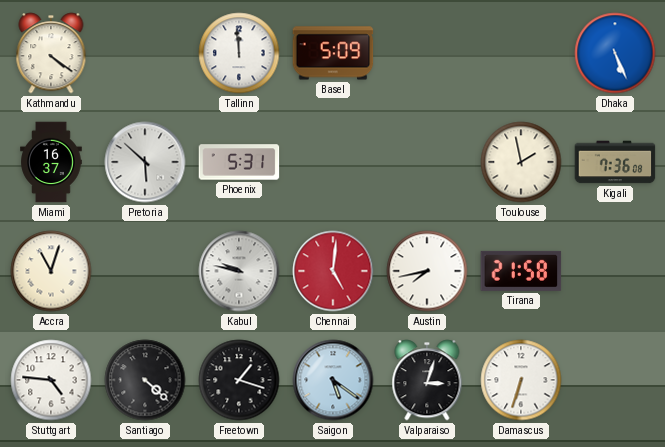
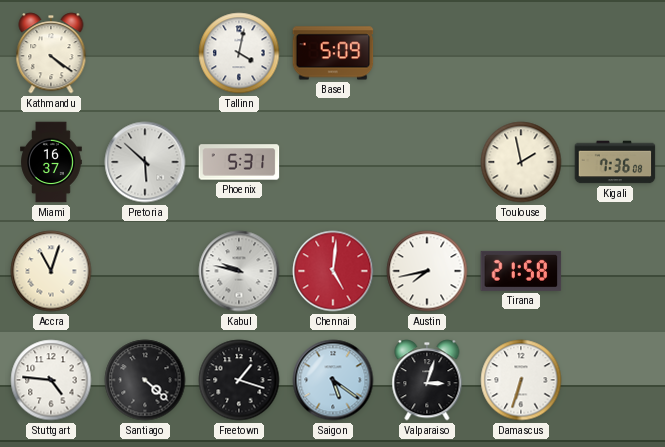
Tallinn: 11:59 -> 4:02
Dhaka: 5:26 -> none
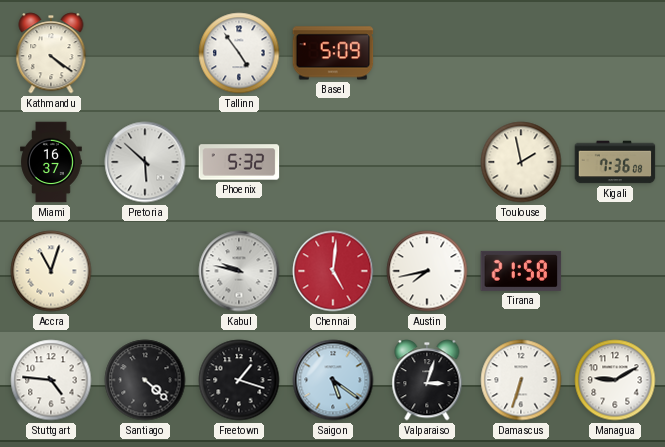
Tallinn: 4:02 -> 4:54
Phoenix: 5:31 -> 5:32
Managua: none -> 9:10
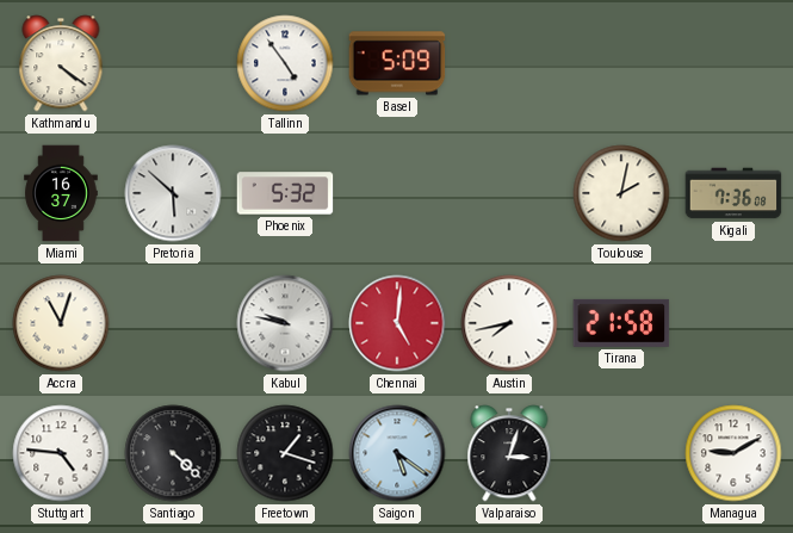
Toulouse: 1:58 -> 2:02
Damascus: 6:33 -> none
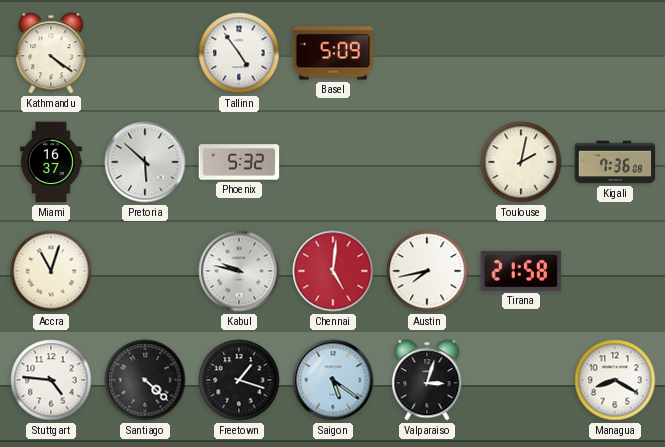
Managua: 9:10 -> 8:20
